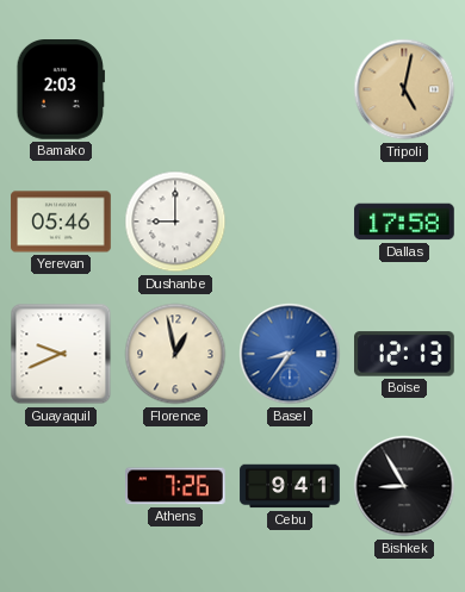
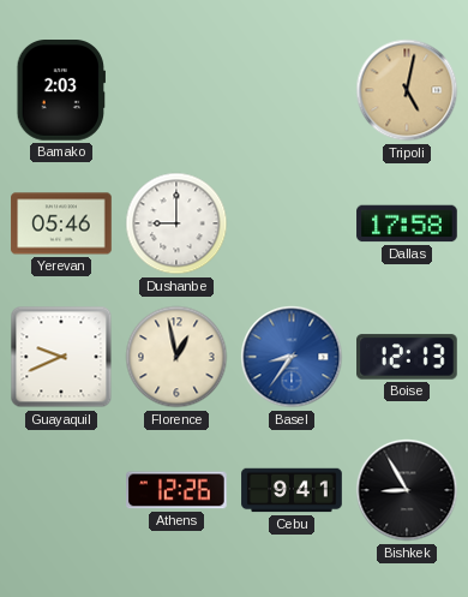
Athens: 7:26 -> 12:26
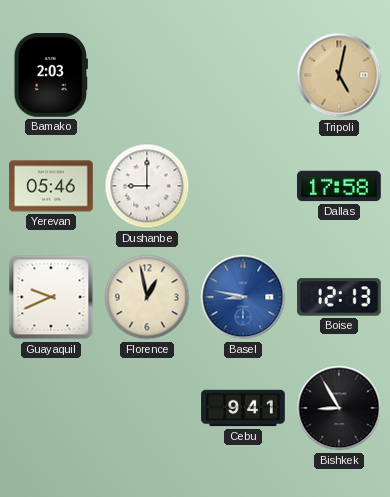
Basel: 8:36 -> 8:47
Athens: 12:26 -> none
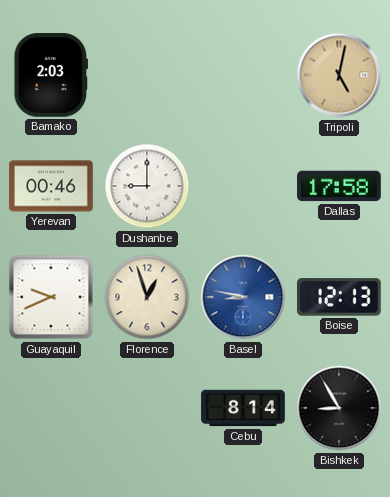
Yerevan: 05:46 -> 00:46
Florence: 12:58 -> 12:57
Cebu: 9:41 -> 8:14
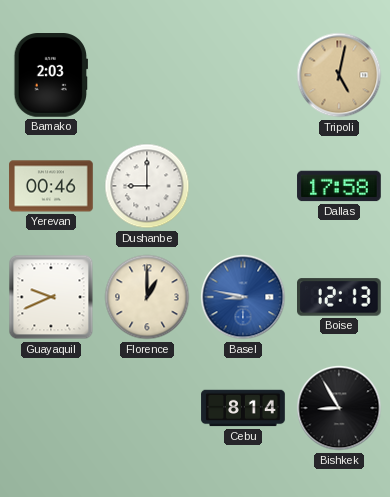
Florence: 12:57 -> 1:00
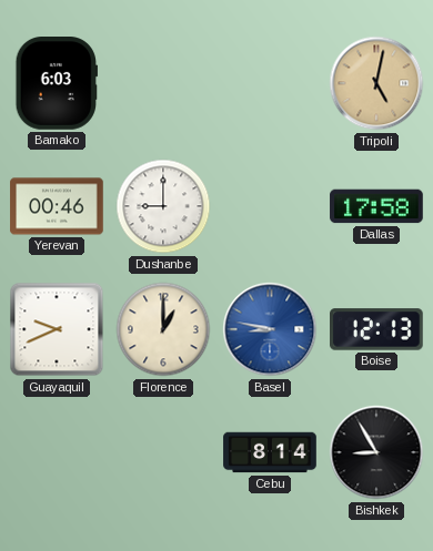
Bamako: 2:03 -> 6:03
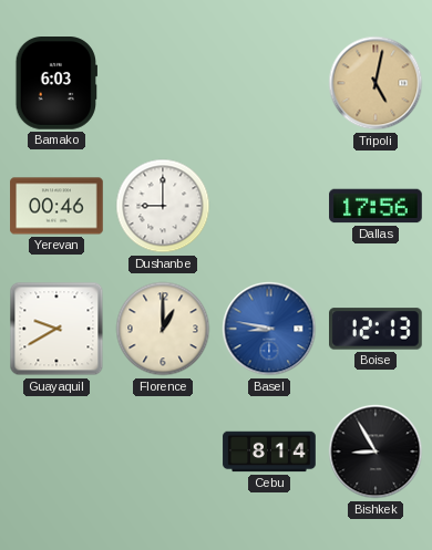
Dallas: 17:58 -> 17:56
Guayaquil: 9:41 -> 9:40
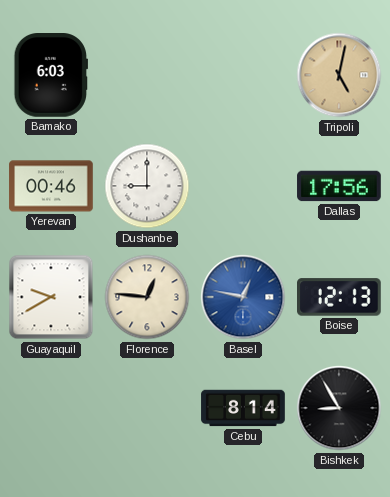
Florence: 1:00 -> 12:46
Basel: 8:47 -> 12:47
